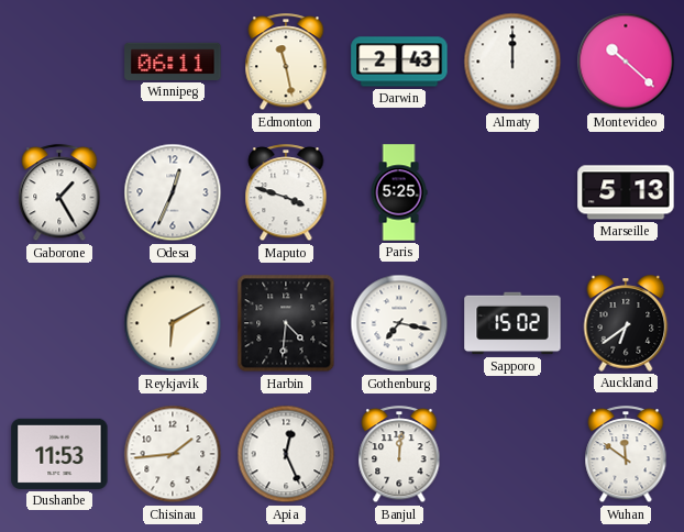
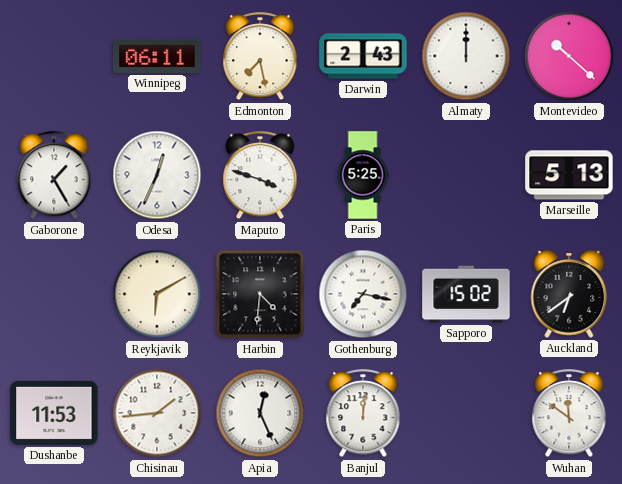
Edmonton: 11:28 -> 7:28
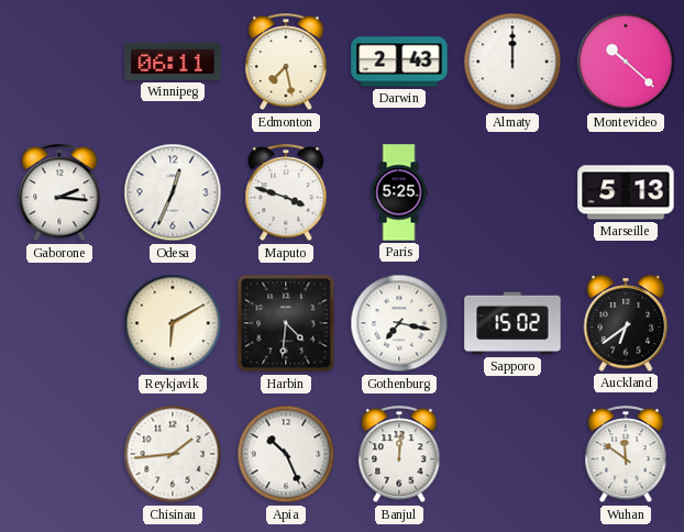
Gaborone: 1:25 -> 2:16
Dushanbe: 11:53 -> none
Apia: 12:26 -> 10:26
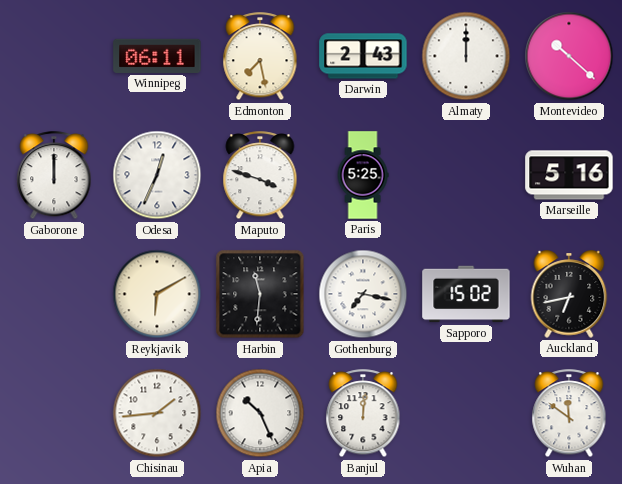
Gaborone: 2:16 -> 12:00
Marseille: 5:13 -> 5:16
Harbin: 4:31 -> 11:31
Auckland: 6:39 -> 6:43
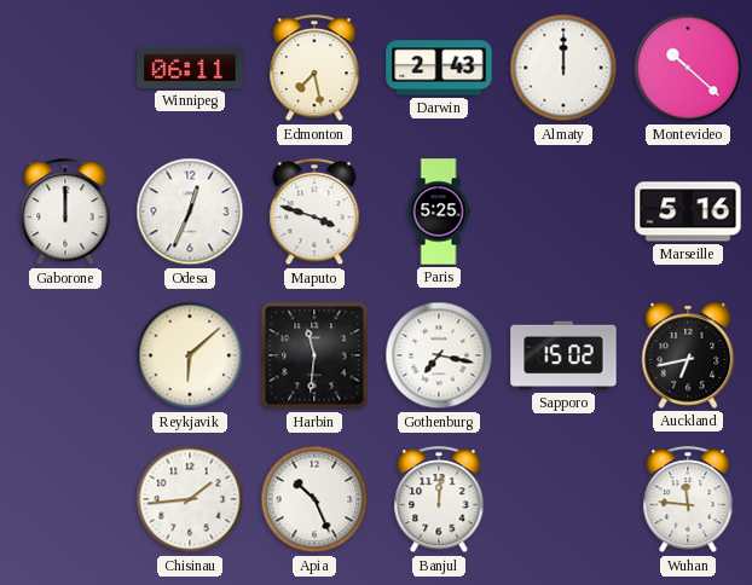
Reykjavik: 6:10 -> 6:08
Wuhan: 11:51 -> 11:46
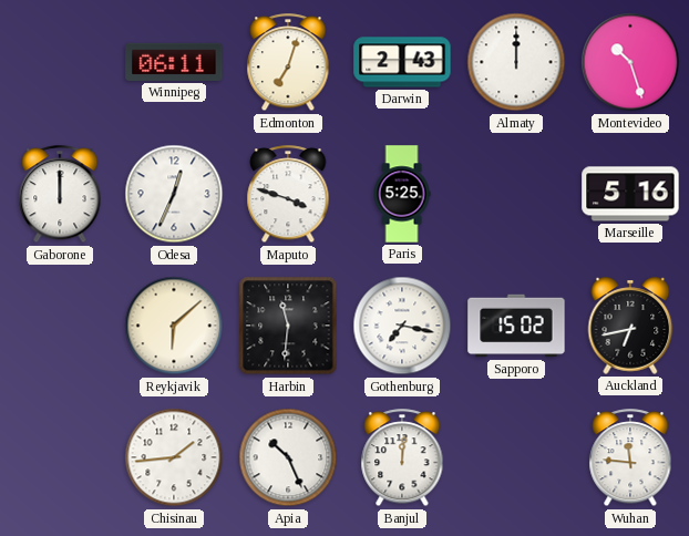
Edmonton: 7:28 -> 7:03
Montevideo: 10:22 -> 10:27
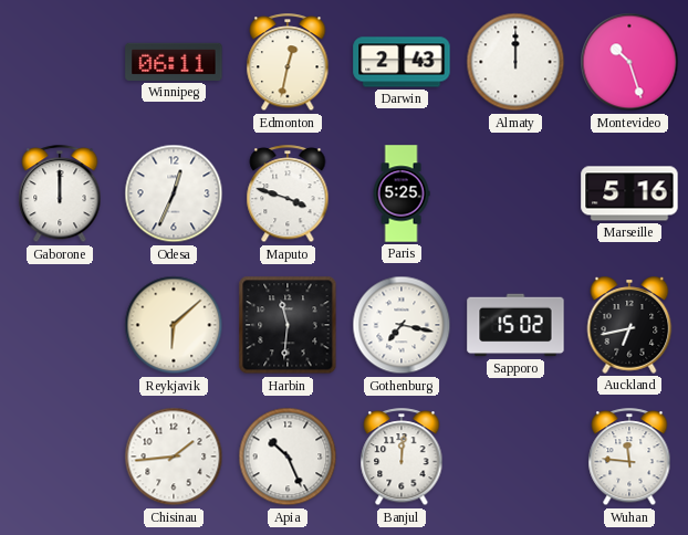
Edmonton: 7:03 -> 12:32
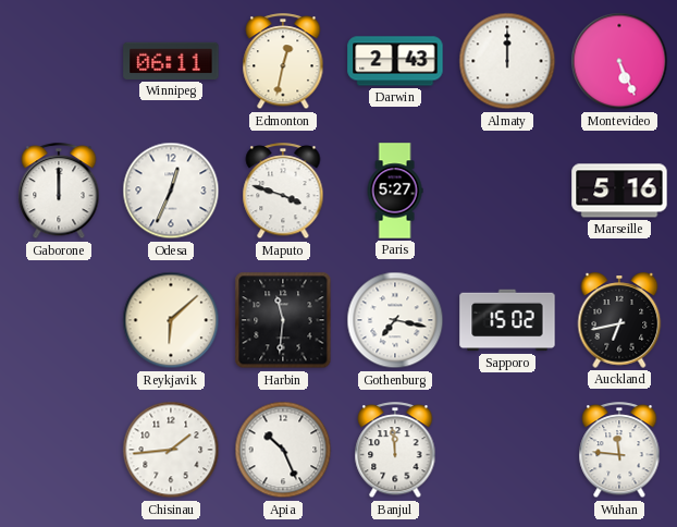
Montevideo: 10:27 -> 5:26
Paris: 5:25 -> 5:27
Banjul: 12:01 -> 11:59
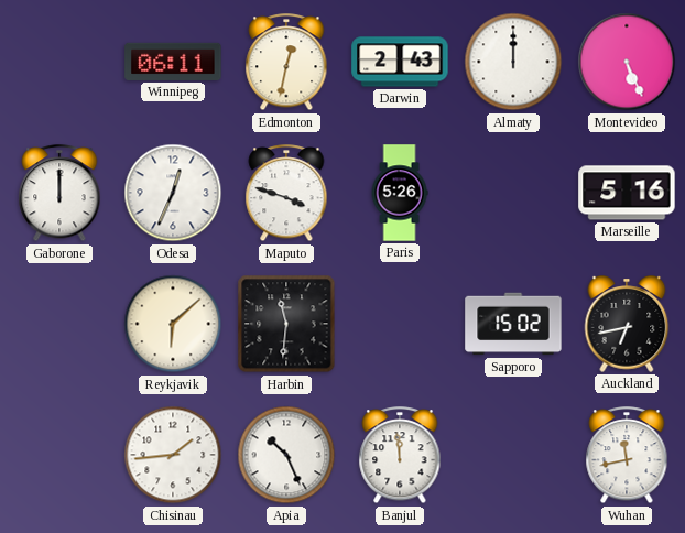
Paris: 5:27 -> 5:26
Gothenburg: 7:17 -> none
Wuhan: 11:46 -> 11:43
